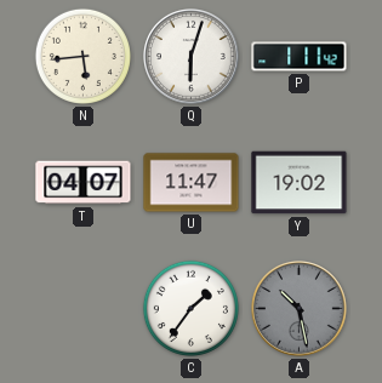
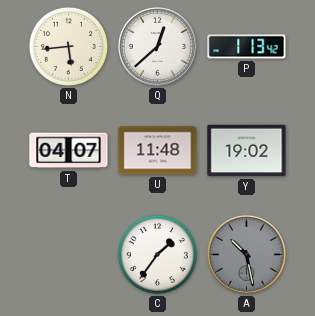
Q: 6:03 -> 12:38
P: 1:11 -> 1:13
U: 11:47 -> 11:48
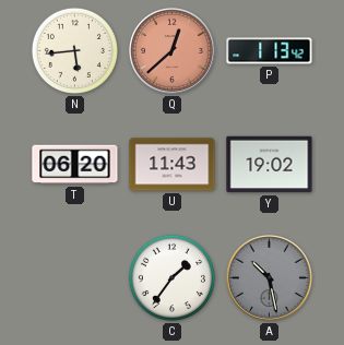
Q dial: white -> salmon
T: 04:07 -> 06:20
U: 11:48 -> 11:43
